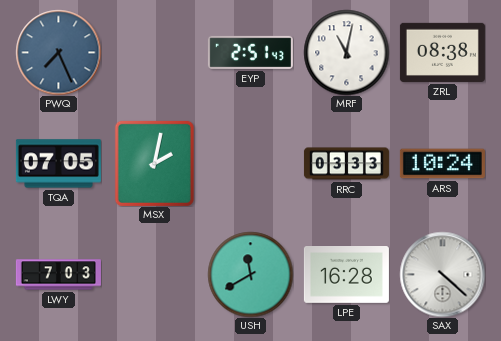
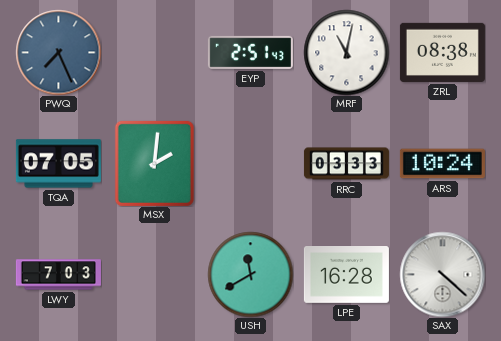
MSX: 2:02 -> 2:01
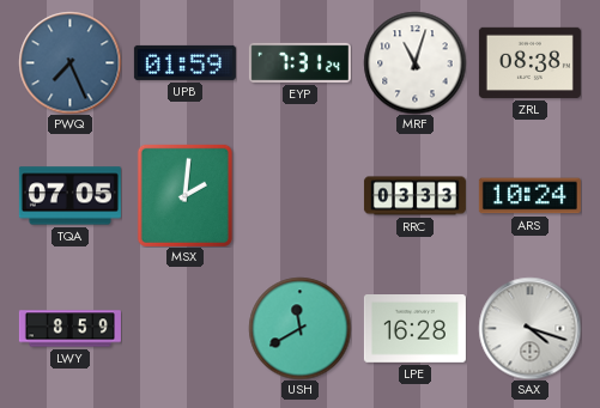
UPB: none -> 01:59
EYP: 2:51 -> 7:31
MRF: 11:02 -> 11:03
LWY: 7:03 -> 8:59
SAX: 4:22 -> 4:18
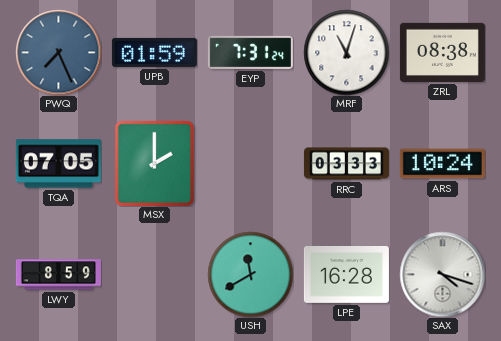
MSX: 2:01 -> 2:00
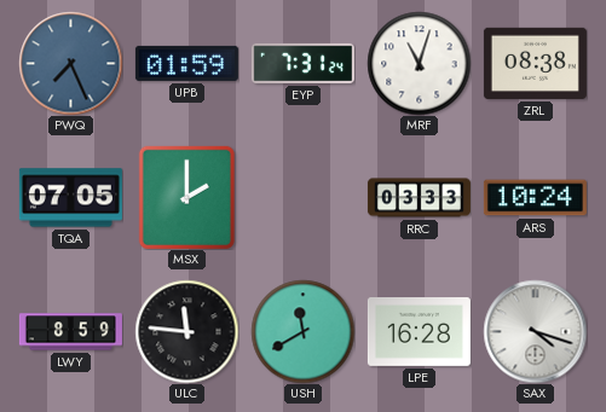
ULC: none -> 11:46
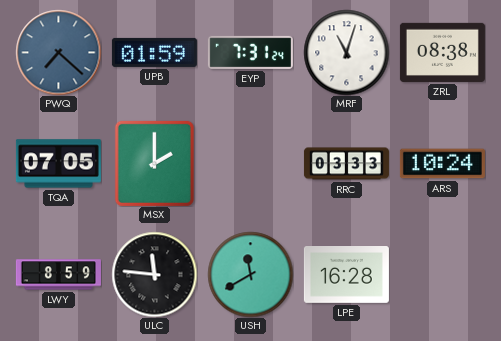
PWQ: 7:26 -> 7:22
SAX: 4:18 -> none
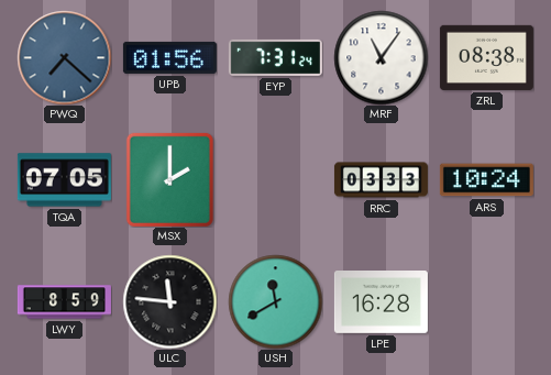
UPB: 01:59 -> 01:56
MRF: 11:03 -> 11:06
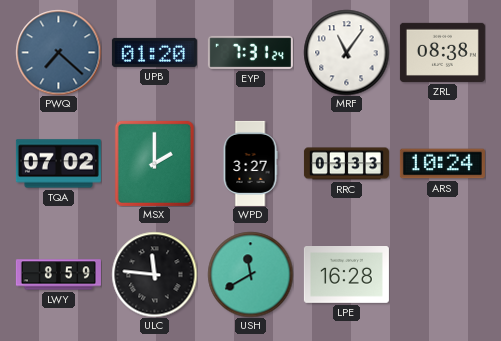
UPB: 01:56 -> 01:20
TQA: 07:05 -> 07:02
WPD: none -> 3:27
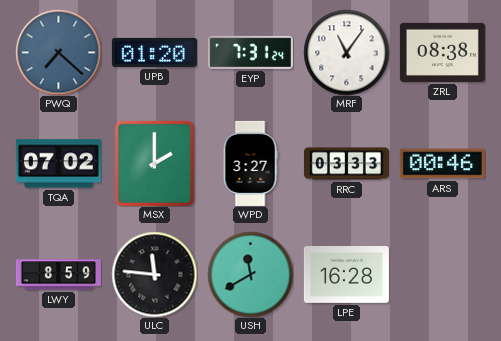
ARS: 10:24 -> 00:46
